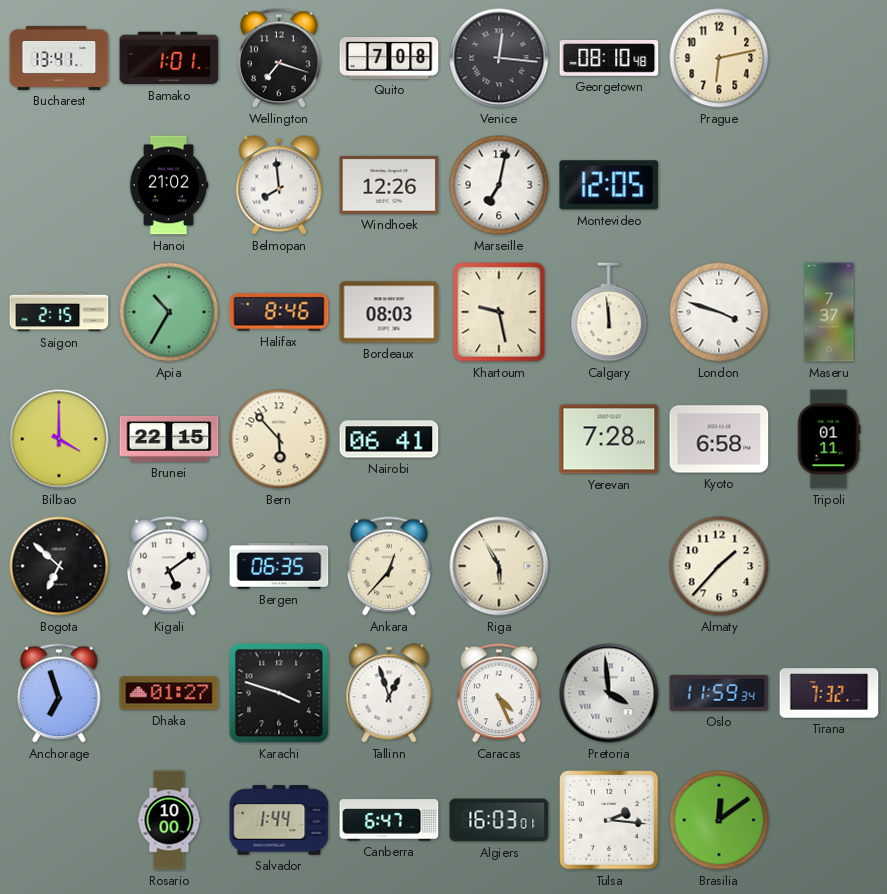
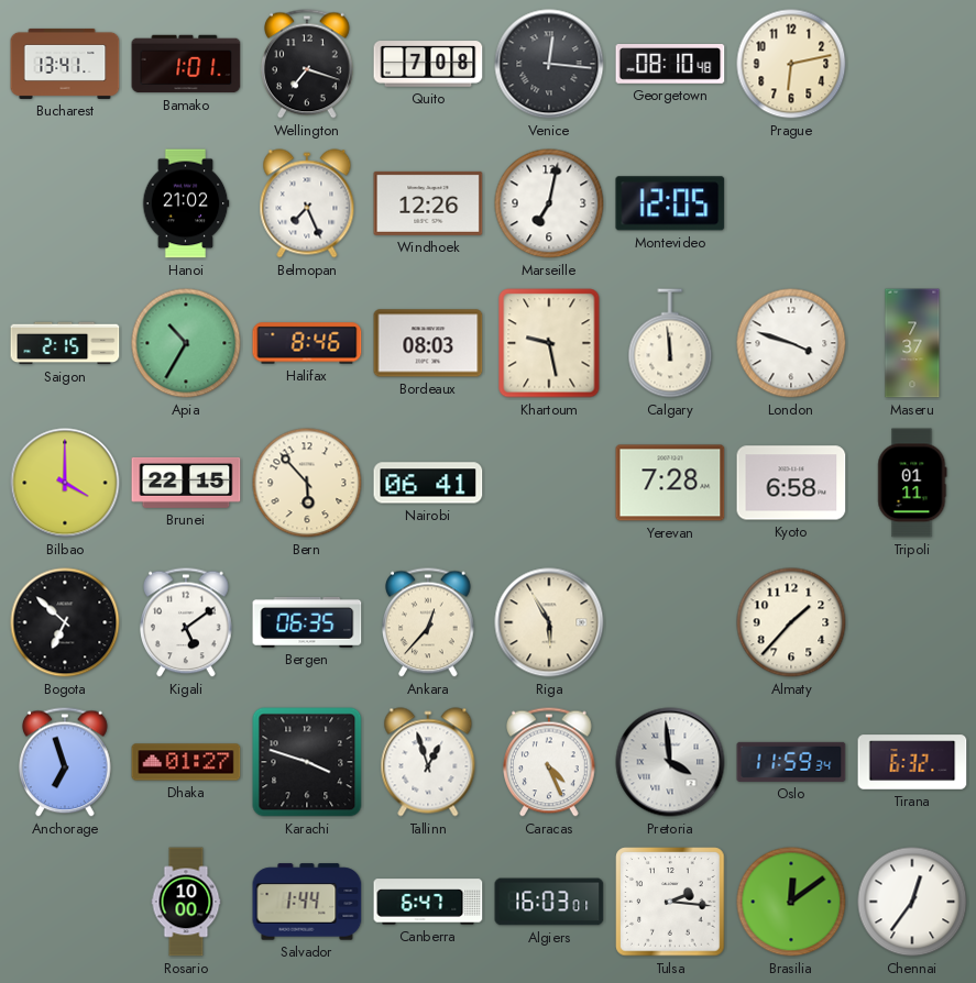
Belmopan: 7:59 -> 7:26
Tirana: 7:32 -> 6:32
Chennai: none -> 12:36
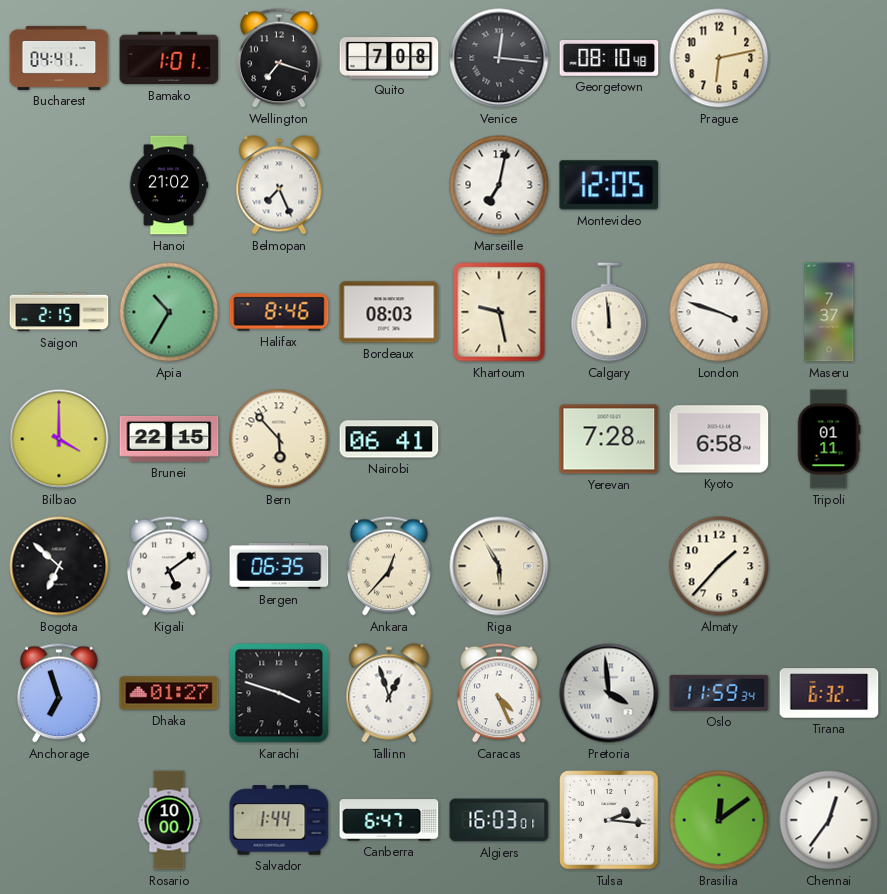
Bucharest: 13:41 -> 04:41
Windhoek: 12:26 -> none
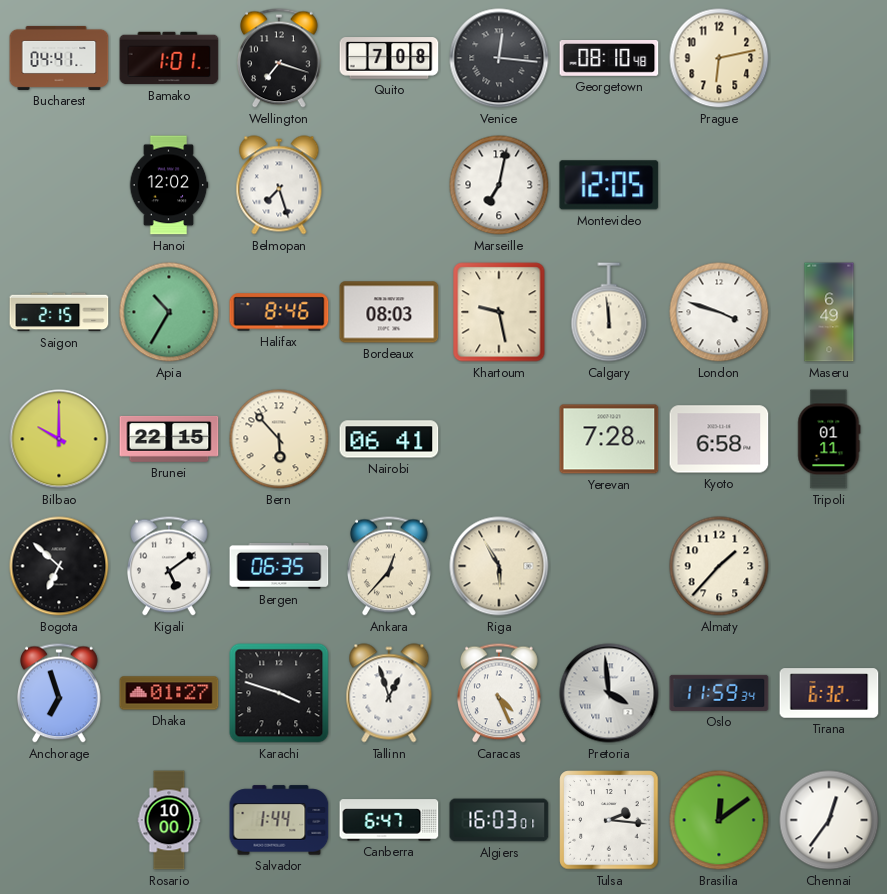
Hanoi: 21:02 -> 12:02
Belmopan: 7:26 -> 7:27
Maseru: 7:37 -> 6:49
Bilbao: 4:00 -> 10:00
